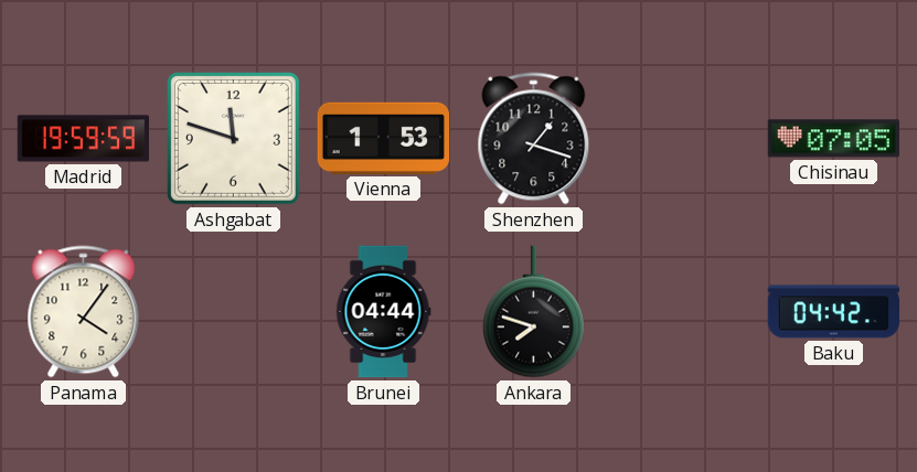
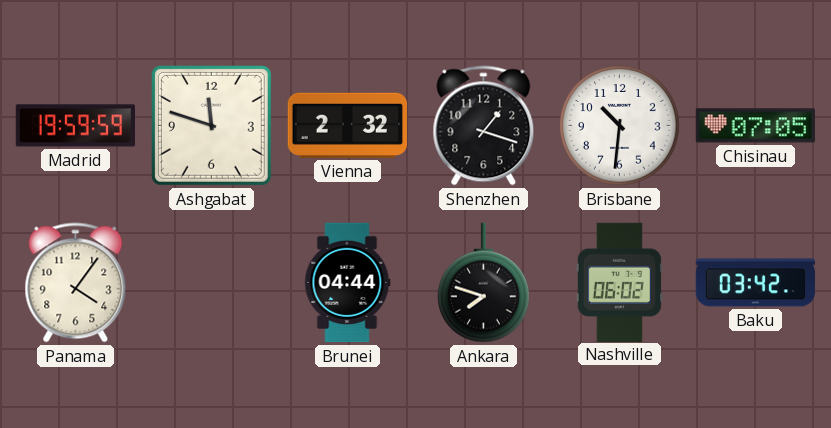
Vienna: 1:53 -> 2:32
Brisbane: none -> 10:31
Nashville: none -> 06:02
Baku: 04:42 -> 03:42
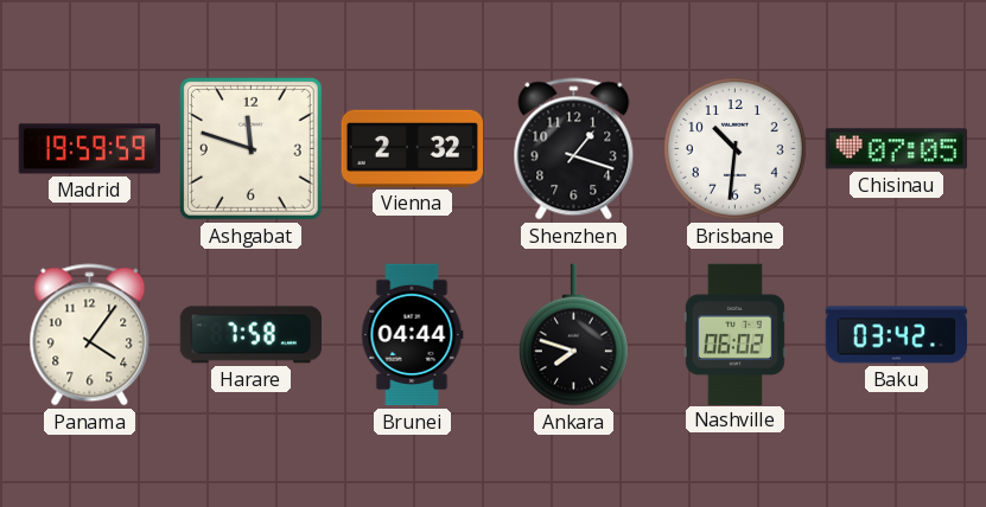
Harare: none -> 7:58
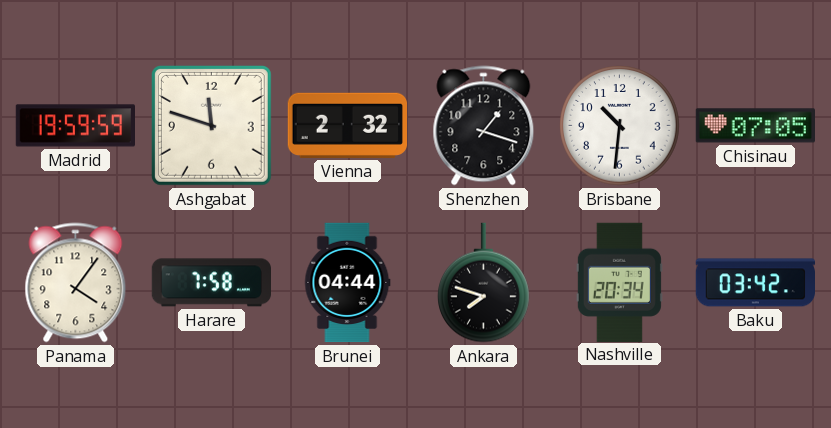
Nashville: 06:02 -> 20:34
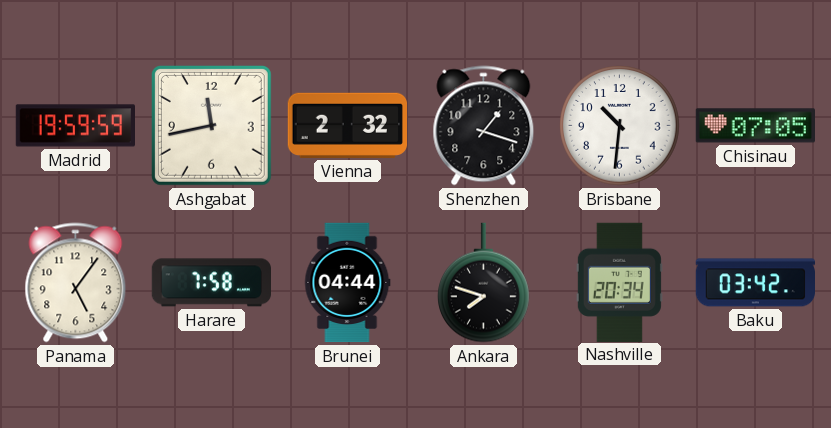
Ashgabat: 11:48 -> 11:43
Panama: 4:06 -> 5:06
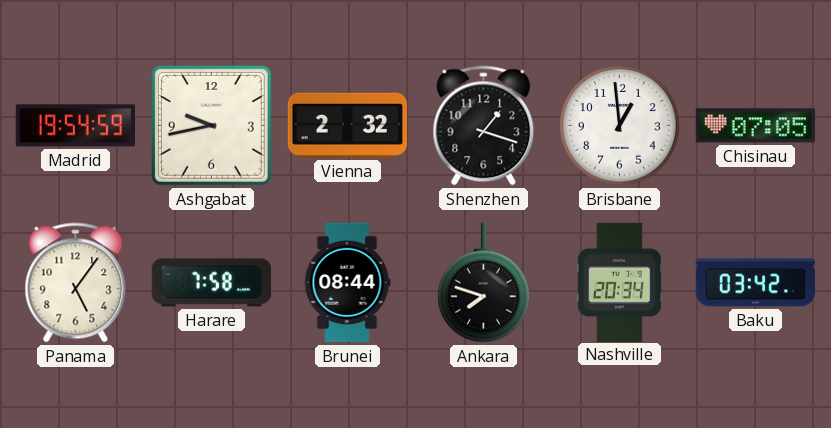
Madrid: 19:59 -> 19:54
Ashgabat: 11:43 -> 9:43
Brisbane: 10:31 -> 12:59
Brunei: 04:44 -> 08:44
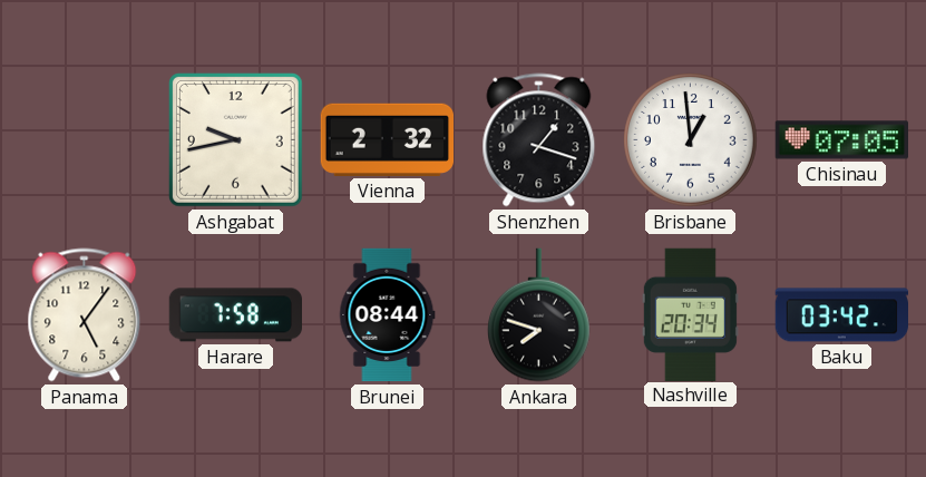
Madrid: 19:54 -> none
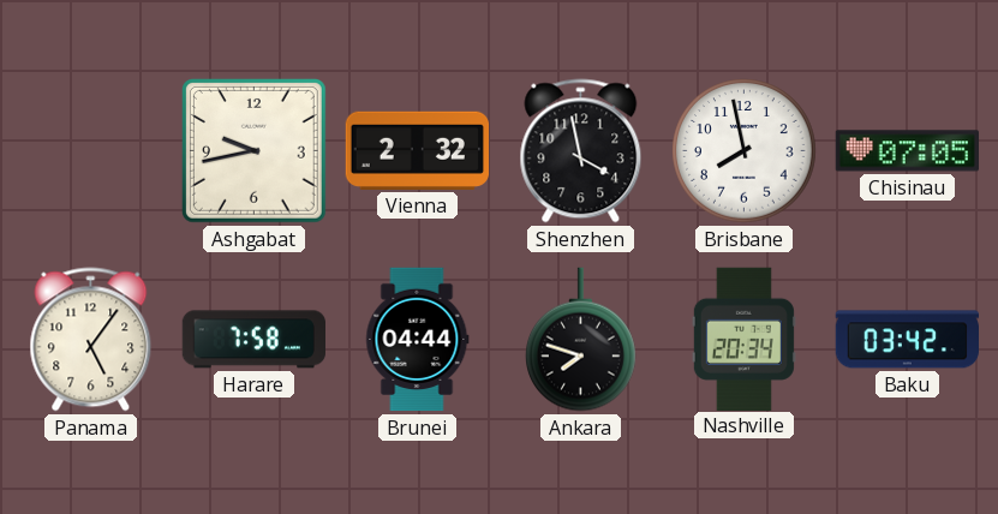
Shenzhen: 1:18 -> 3:58
Brisbane: 12:59 -> 7:58
Brunei: 08:44 -> 04:44
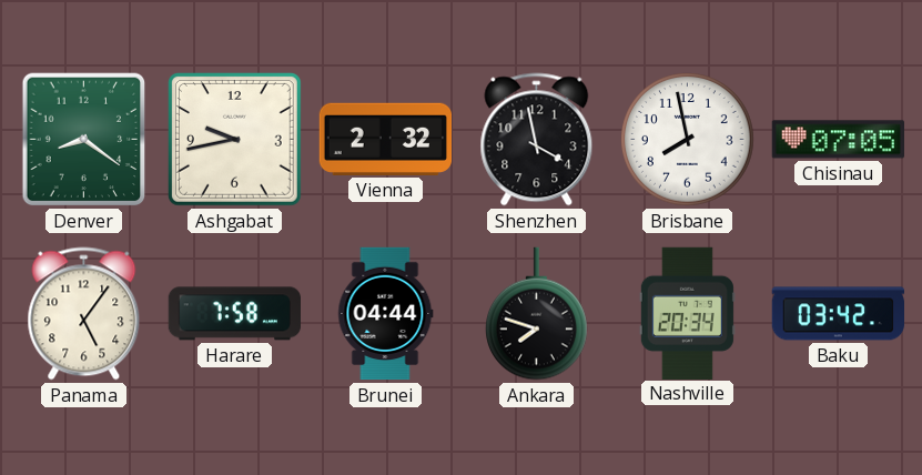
Denver: none -> 8:21
